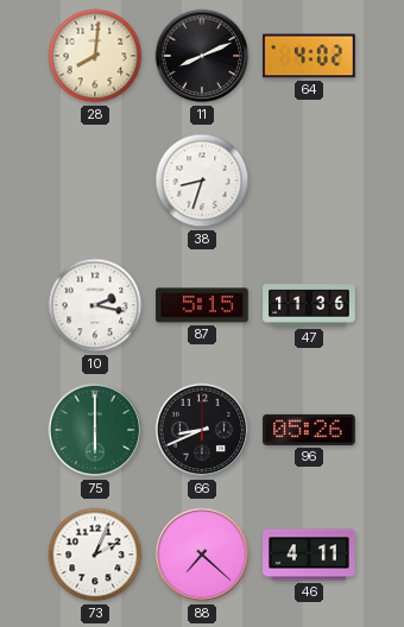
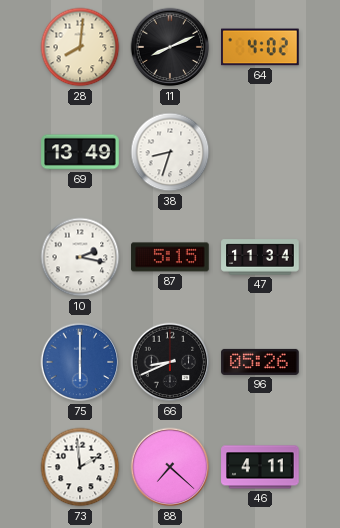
69: none -> 13:49
47: 11:36 -> 11:34
75 dial: green -> blue
73: 2:04 -> 1:59
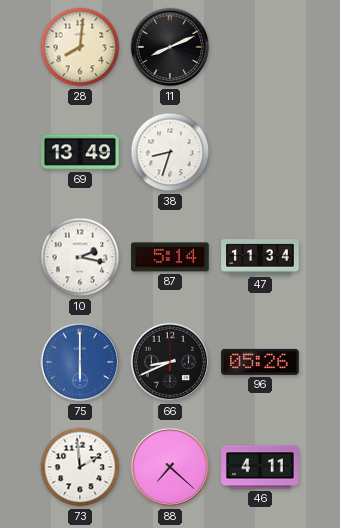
64: 4:02 -> none
87: 5:15 -> 5:14
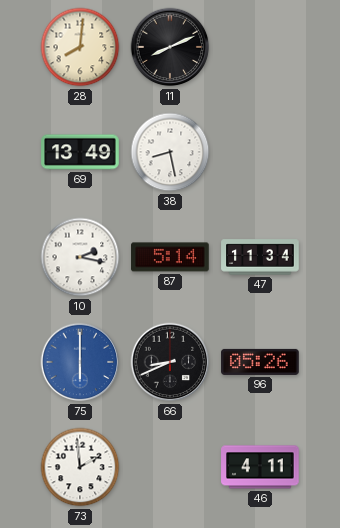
38: 8:33 -> 8:28
88: 7:22 -> none
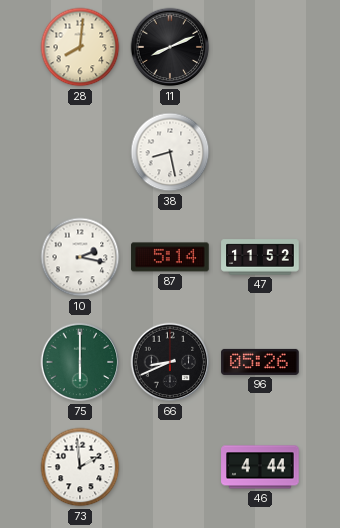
69: 13:49 -> none
47: 11:34 -> 11:52
75 dial: blue -> green
46: 4:11 -> 4:44
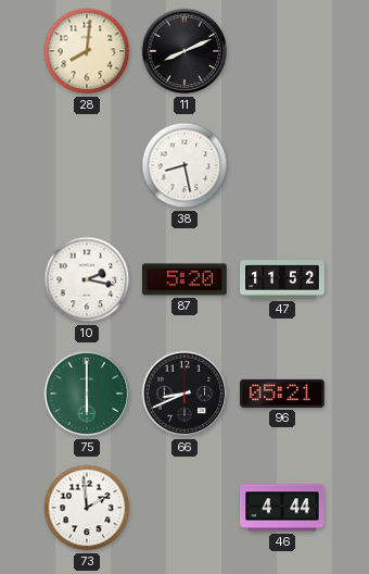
87: 5:14 -> 5:20
96: 05:26 -> 05:21
